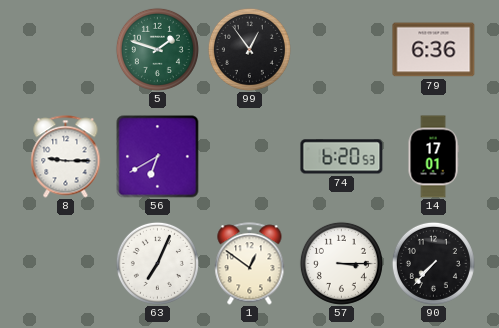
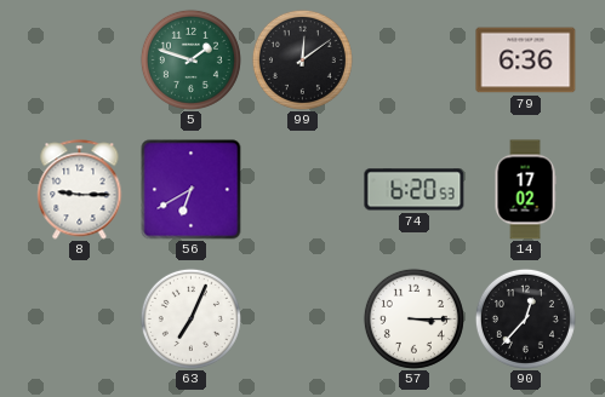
99: 12:54 -> 12:09
14: 17:01 -> 17:02
1: 12:51 -> none
90: 7:37 -> 12:37
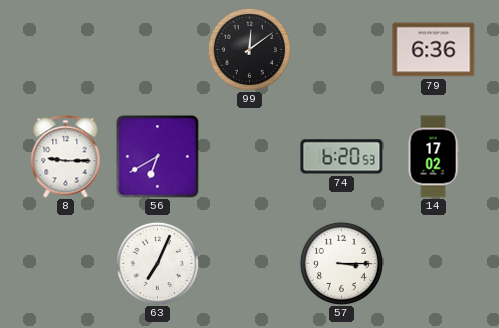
5: 1:48 -> none
90: 12:37 -> none
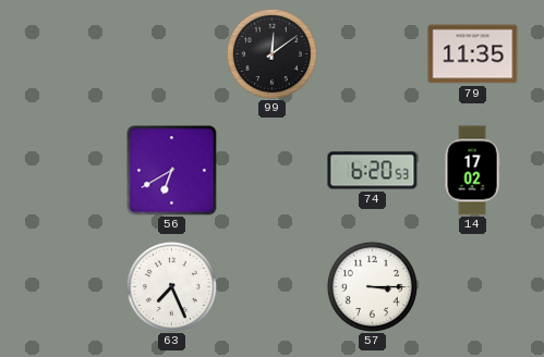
79: 6:36 -> 11:35
8: 9:15 -> none
63: 7:04 -> 7:26
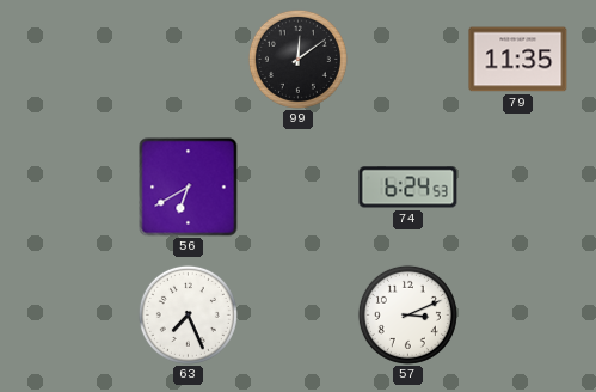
74: 6:20 -> 6:24
14: 17:02 -> none
57: 3:15 -> 3:11
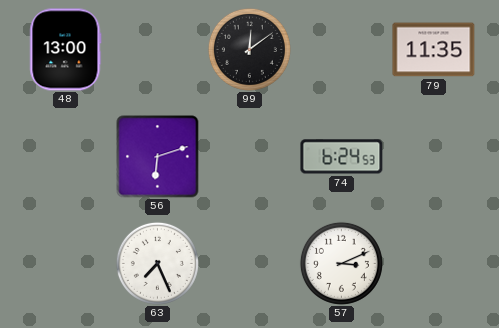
48: none -> 13:00
56: 6:40 -> 6:12
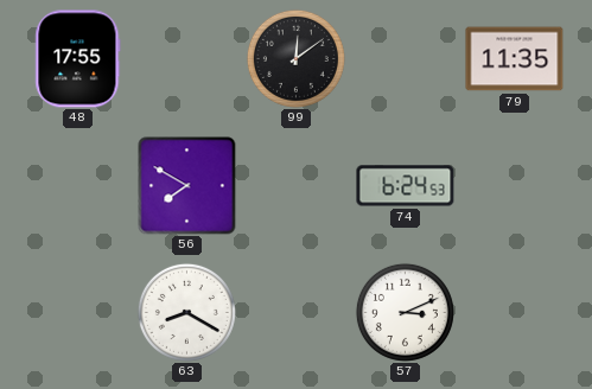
48: 13:00 -> 17:55
56: 6:12 -> 7:50
63: 7:26 -> 8:20
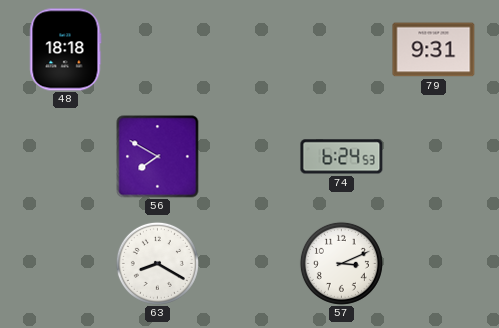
48: 17:55 -> 18:18
99: 12:09 -> none
79: 11:35 -> 9:31
